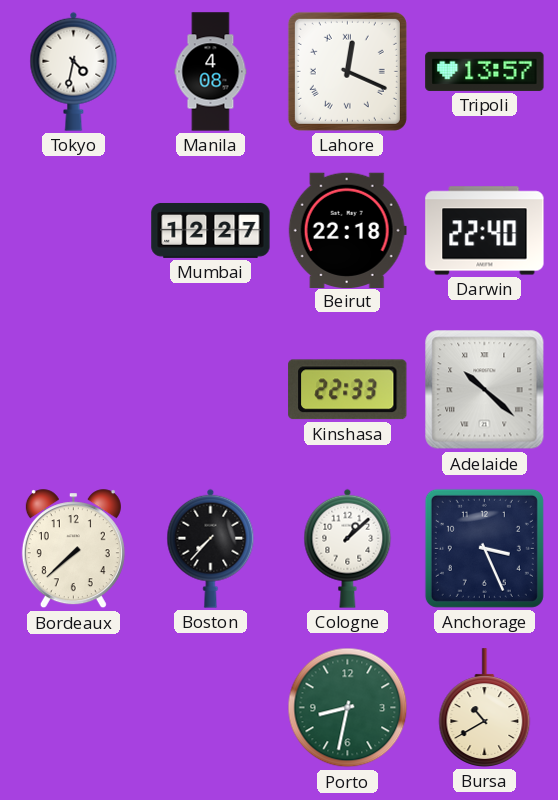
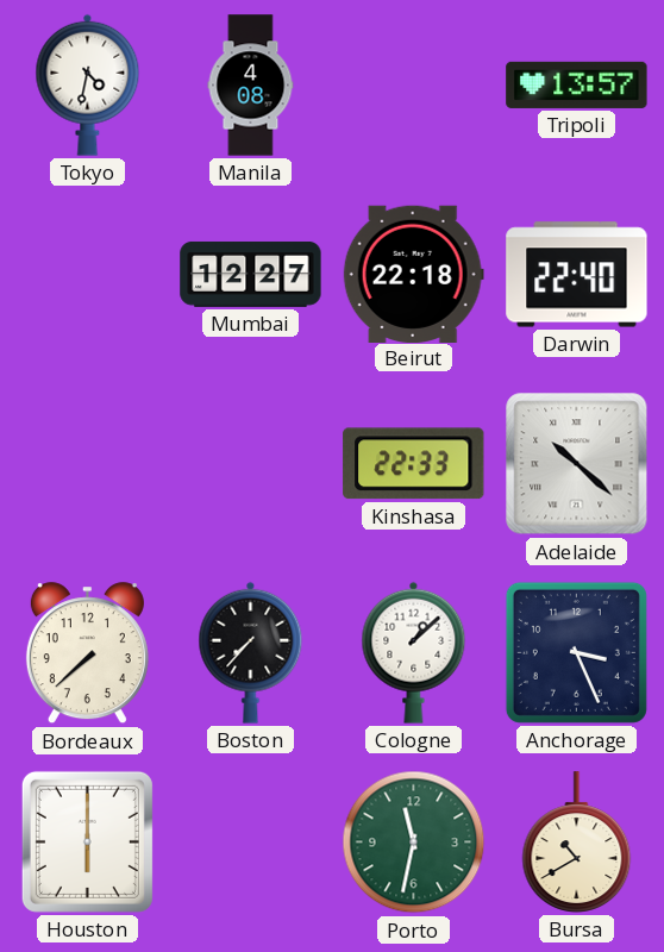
Lahore: 12:19 -> none
Houston: none -> 6:00
Porto: 8:32 -> 11:32
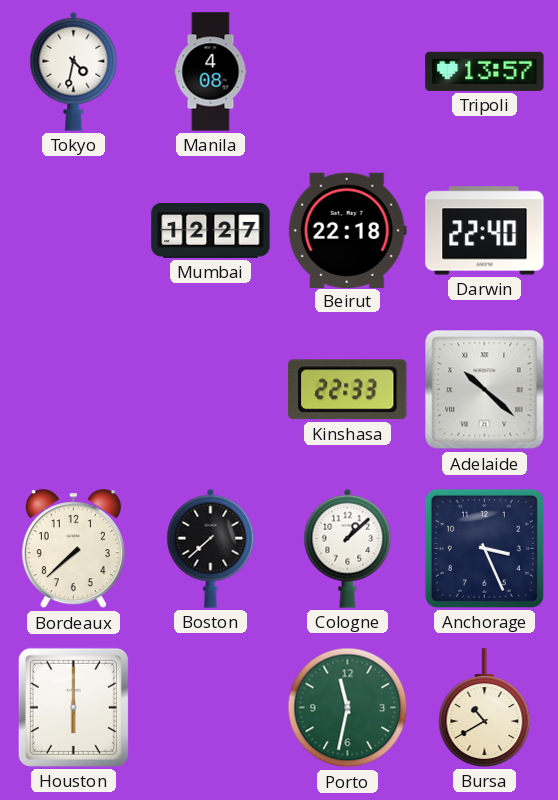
Boston: 7:37 -> 7:38
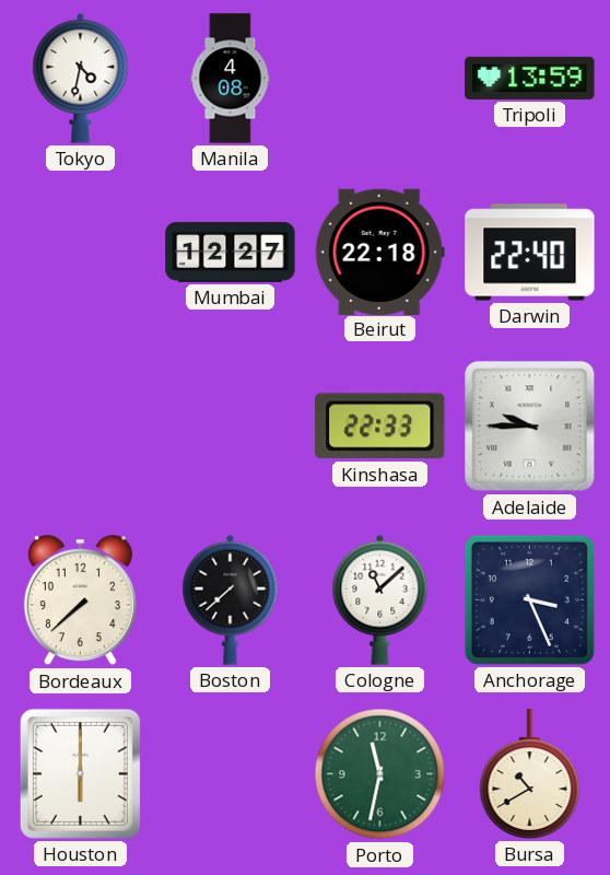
Tripoli: 13:57 -> 13:59
Adelaide: 10:22 -> 9:45
Cologne: 1:08 -> 11:08
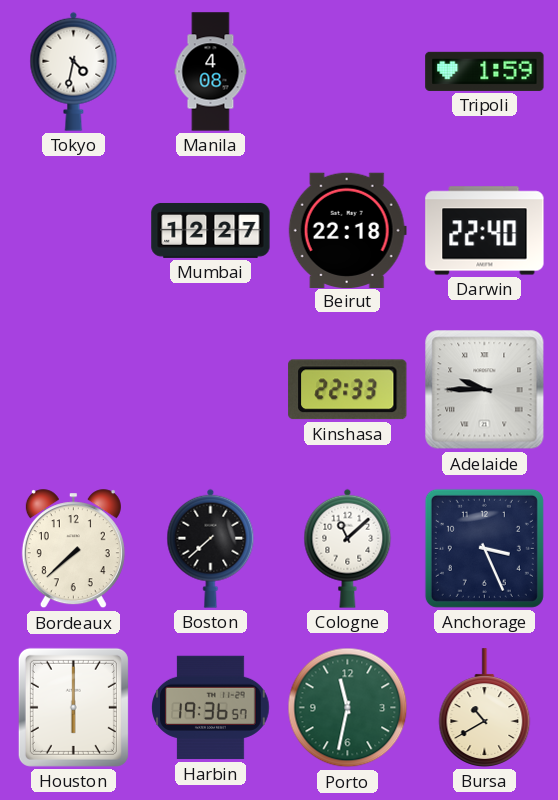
Tripoli: 13:59 -> 1:59
Harbin: none -> 19:36
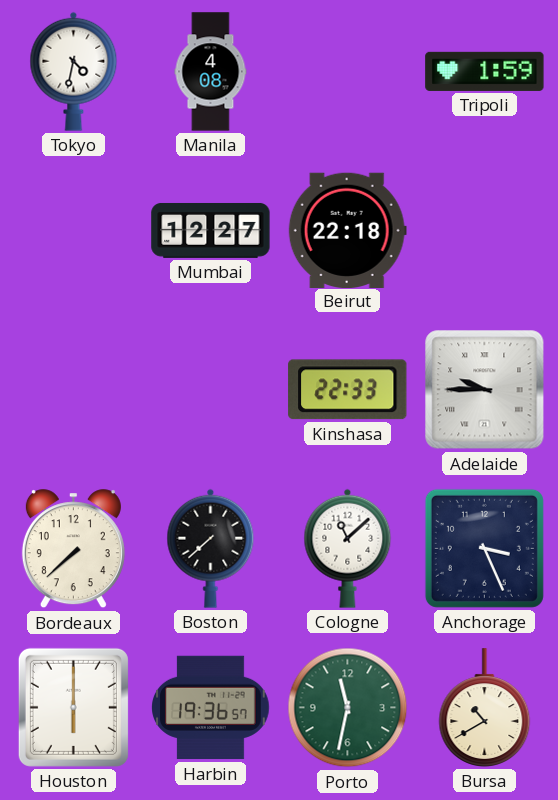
Darwin: 22:40 -> none
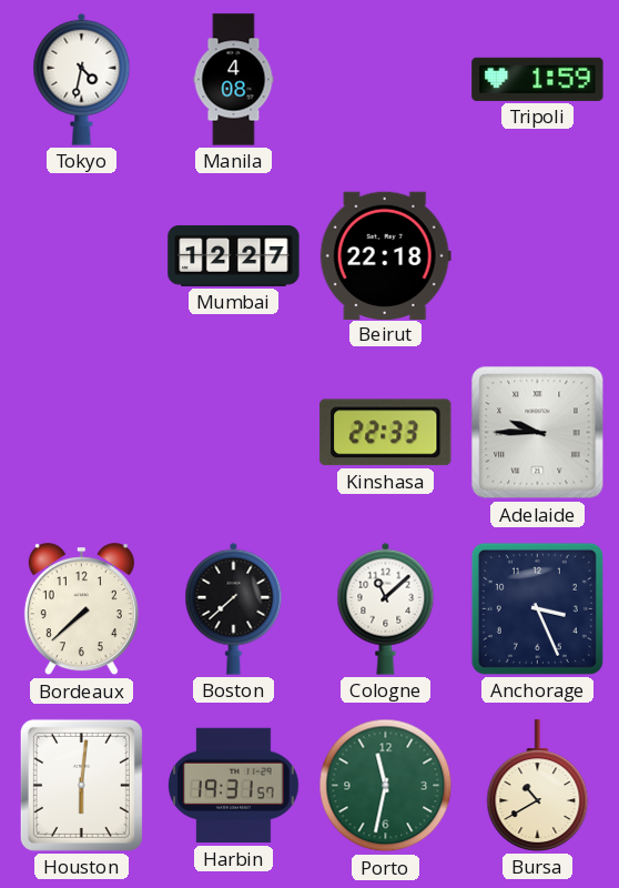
Houston: 6:00 -> 6:01
Harbin: 19:36 -> 19:31
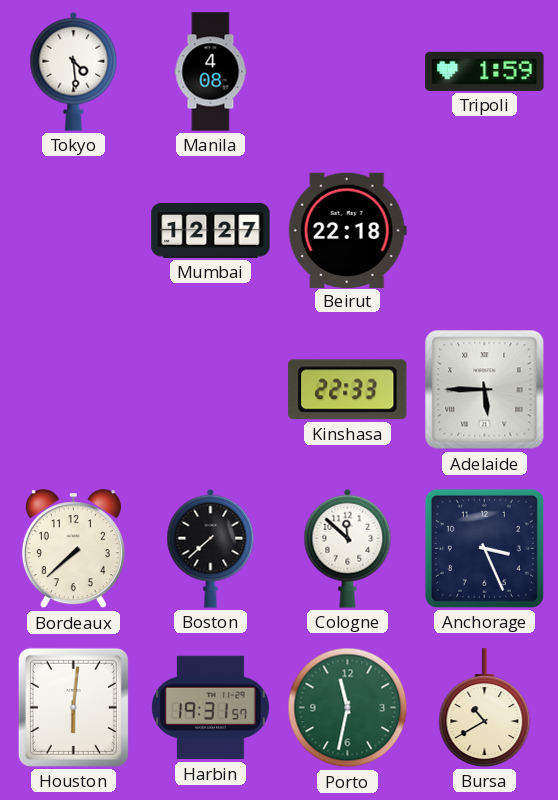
Tokyo: 4:32 -> 4:29
Adelaide: 9:45 -> 5:45
Cologne: 11:08 -> 11:52
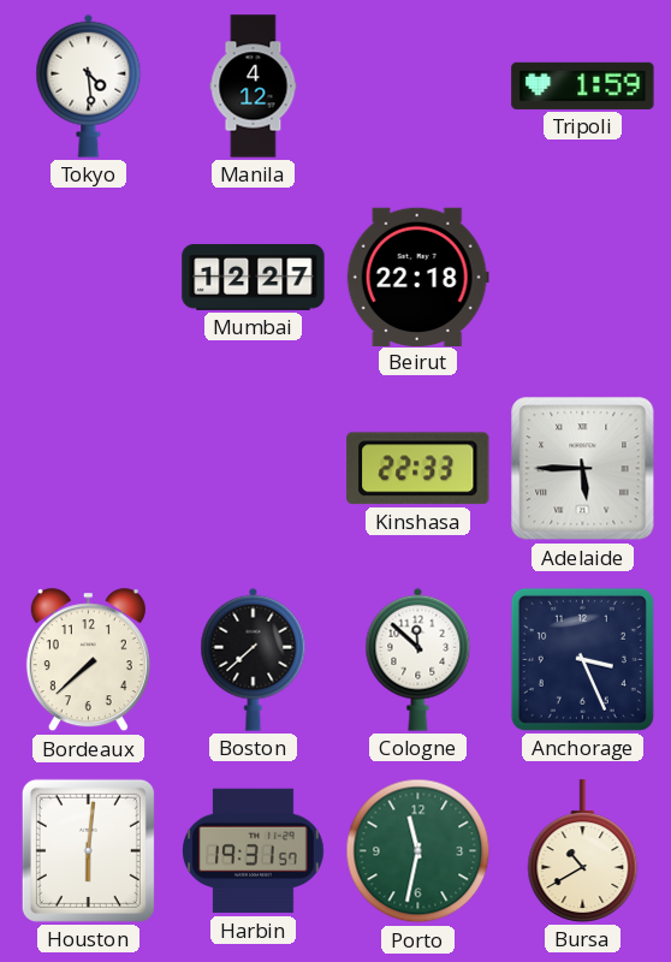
Manila: 4:08 -> 4:12
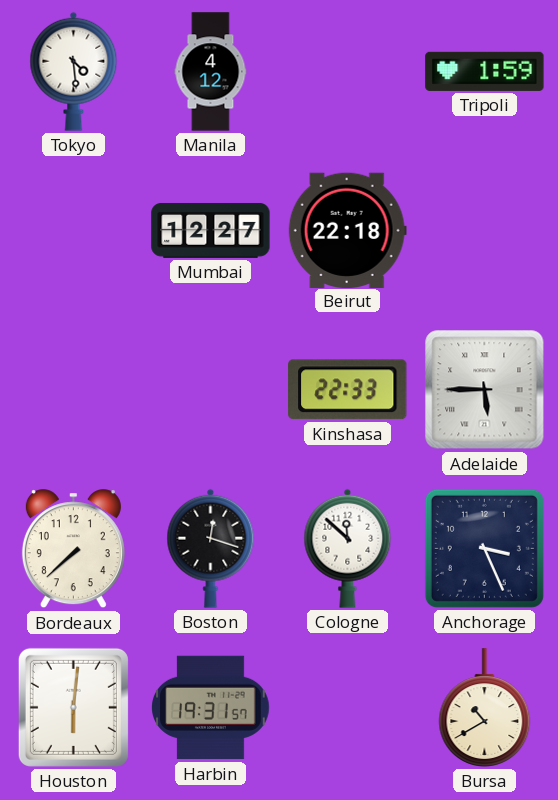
Boston: 7:38 -> 12:18
Porto: 11:32 -> none
